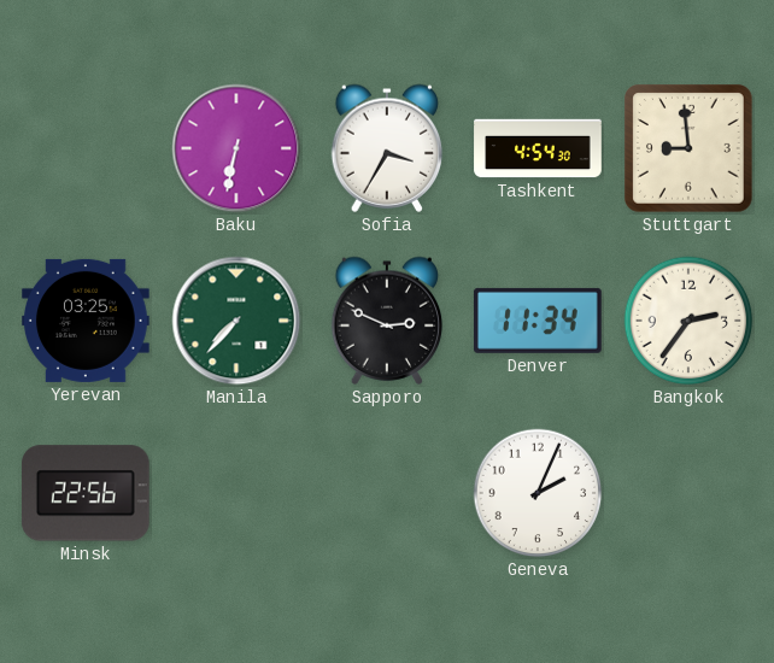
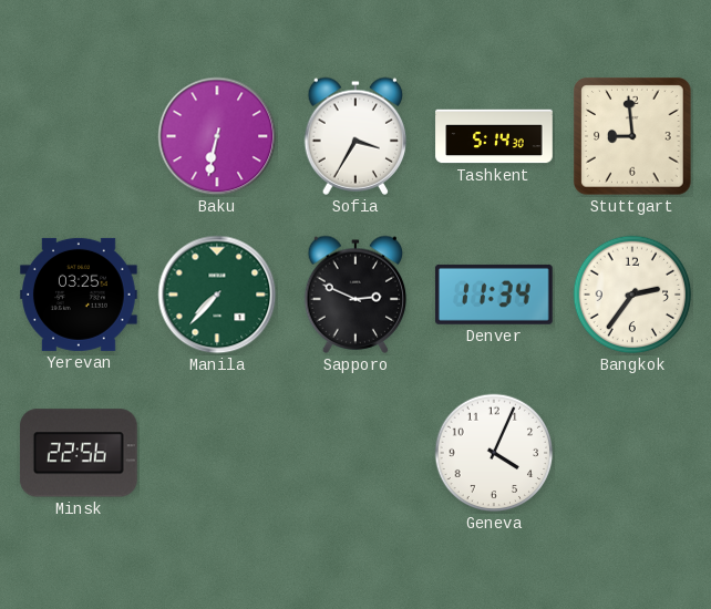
Tashkent: 4:54 -> 5:14
Geneva: 2:04 -> 4:04
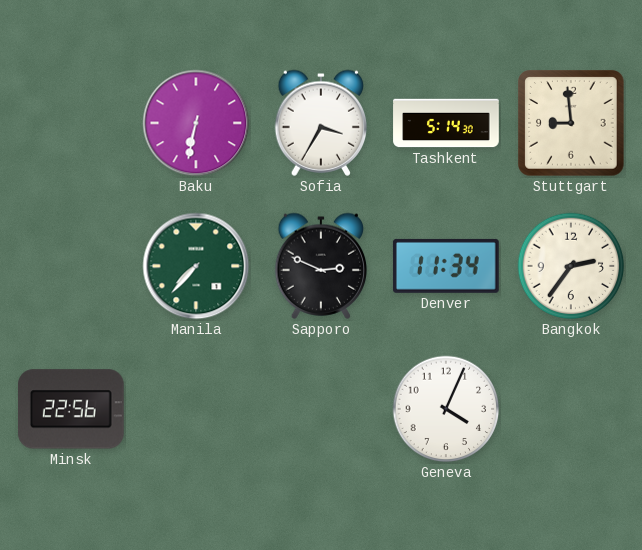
Yerevan: 03:25 -> none
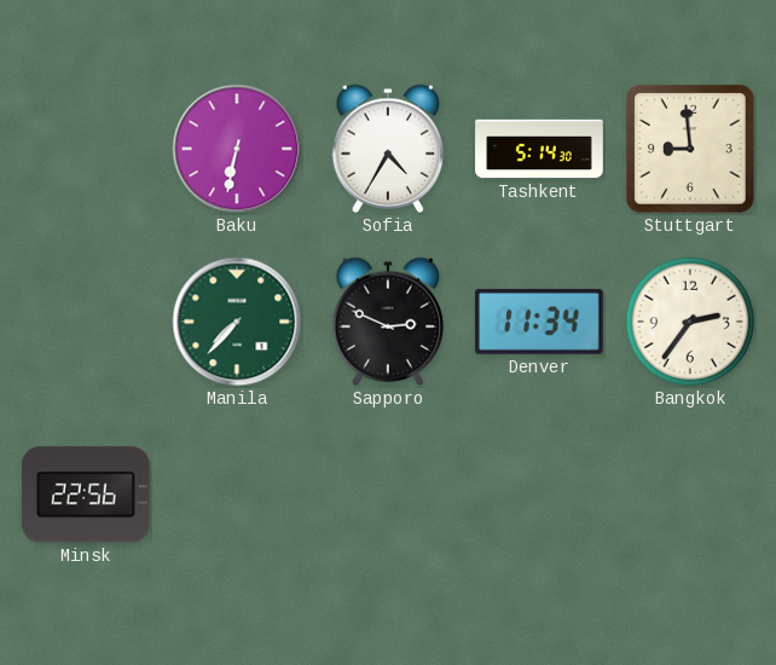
Sofia: 3:35 -> 4:35
Geneva: 4:04 -> none
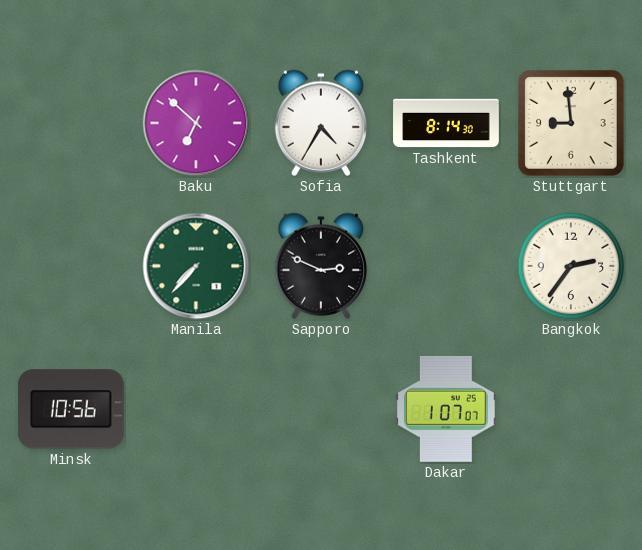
Baku: 6:32 -> 6:52
Tashkent: 5:14 -> 8:14
Denver: 11:34 -> none
Minsk: 22:56 -> 10:56
Dakar: none -> 1:07
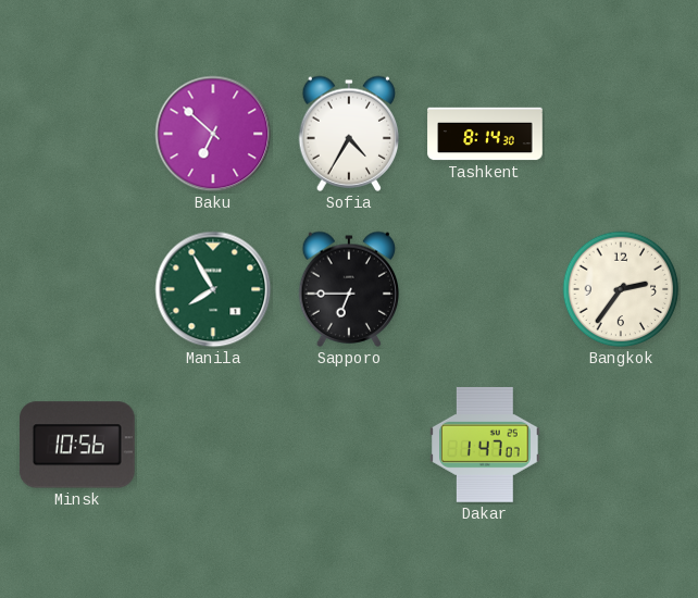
Stuttgart: 8:59 -> none
Manila: 7:37 -> 7:55
Sapporo: 2:49 -> 6:45
Dakar: 1:07 -> 1:47
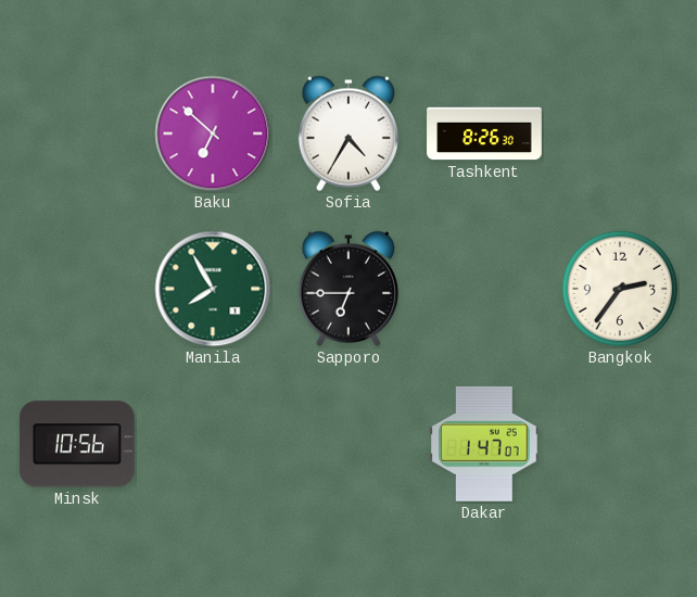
Tashkent: 8:14 -> 8:26
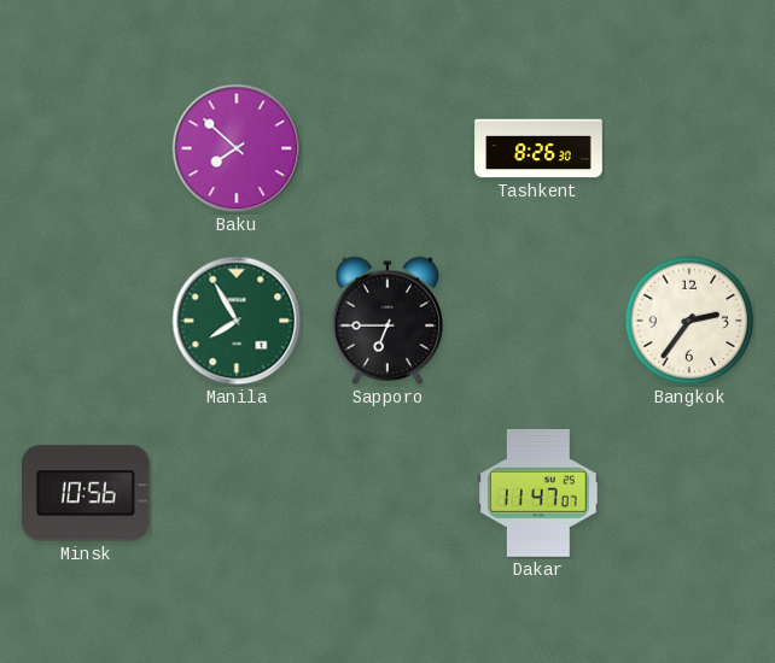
Baku: 6:52 -> 7:52
Sofia: 4:35 -> none
Dakar: 1:47 -> 11:47
